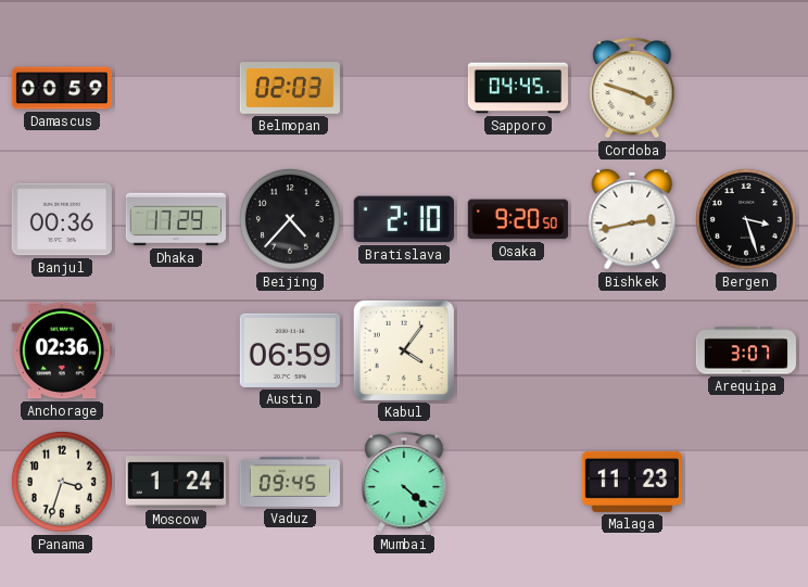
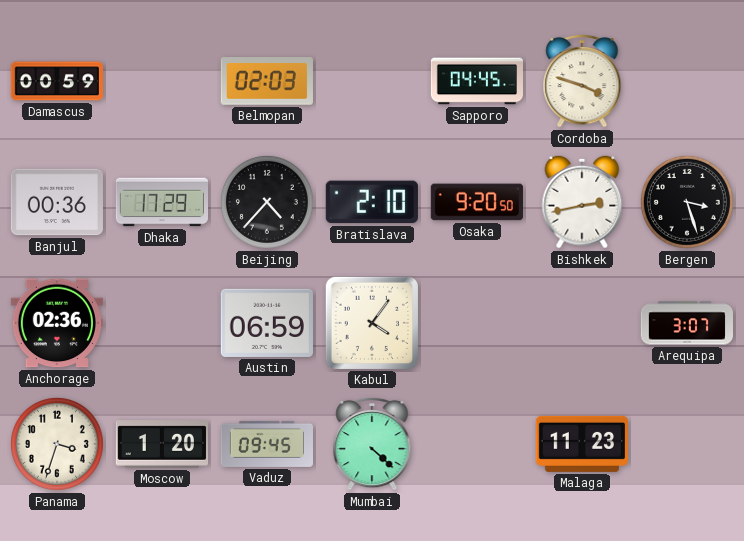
Moscow: 1:24 -> 1:20
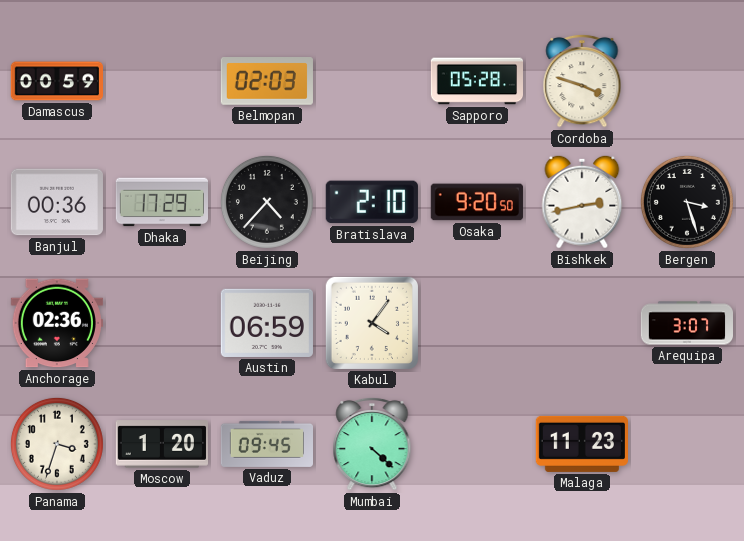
Sapporo: 04:45 -> 05:28
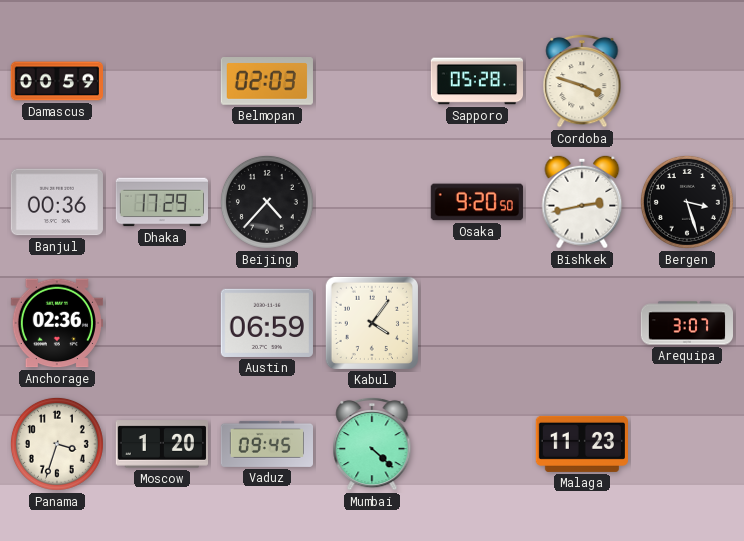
Bratislava: 2:10 -> none
